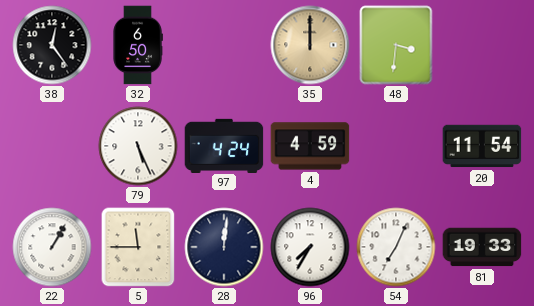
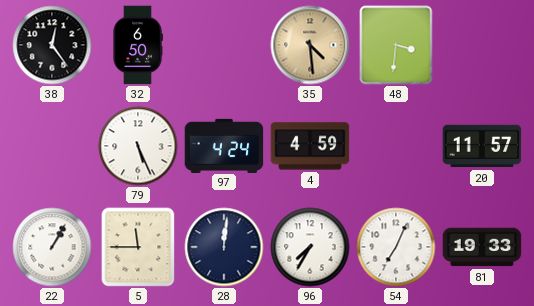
35: 12:00 -> 4:29
20: 11:54 -> 11:57
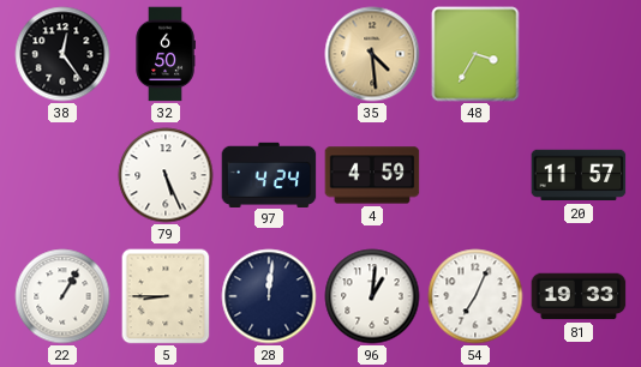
48: 3:31 -> 3:35
5: 11:45 -> 8:45
96: 7:35 -> 1:01
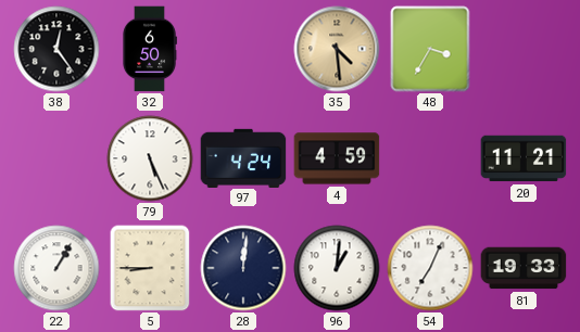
20: 11:57 -> 11:21
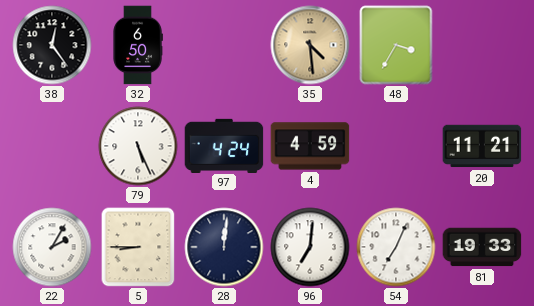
22: 1:05 -> 2:05
96: 1:01 -> 7:01
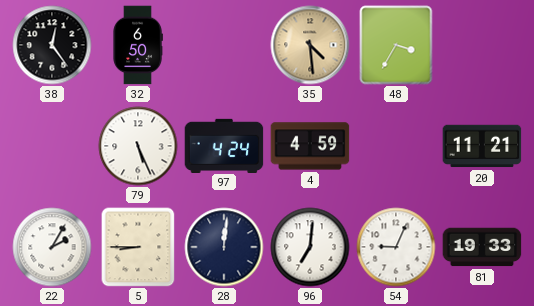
54: 7:04 -> 9:04
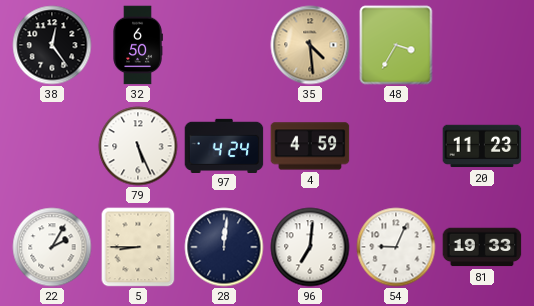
20: 11:21 -> 11:23
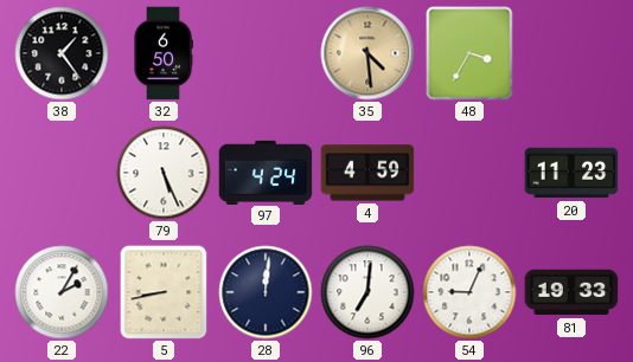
38: 12:24 -> 1:24
5: 8:45 -> 8:43
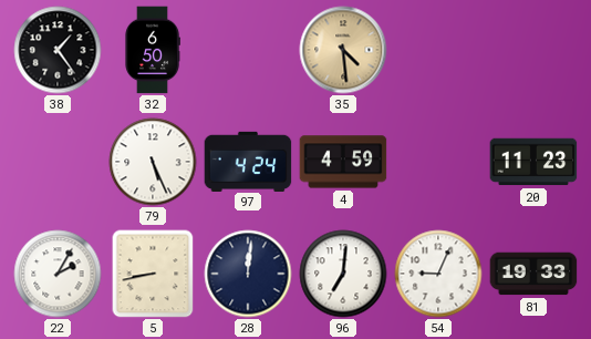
48: 3:35 -> none
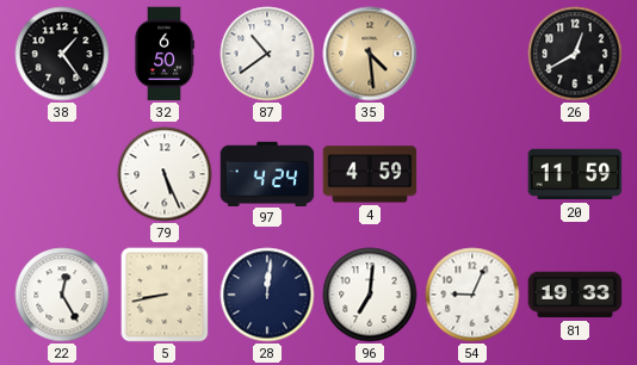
87: none -> 10:39
26: none -> 12:40
20: 11:23 -> 11:59
22: 2:05 -> 12:25
